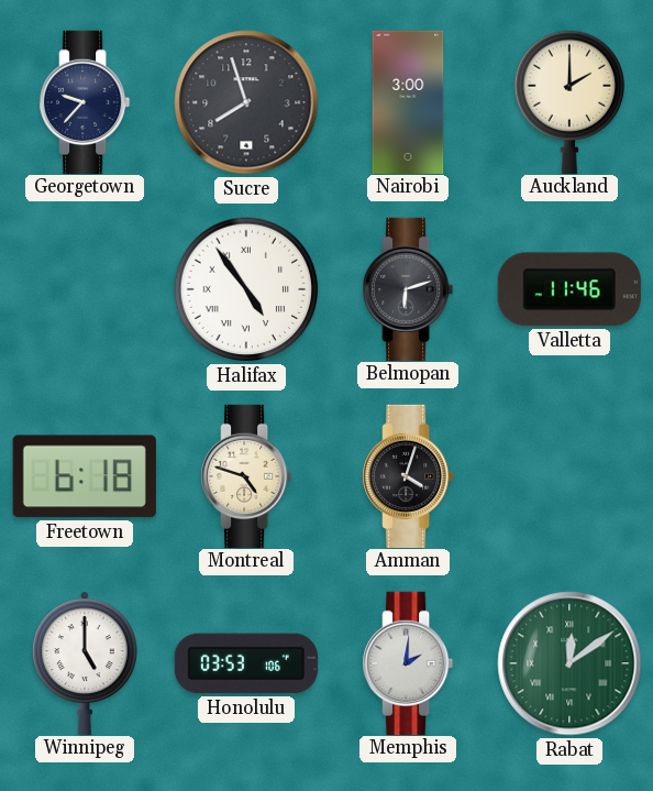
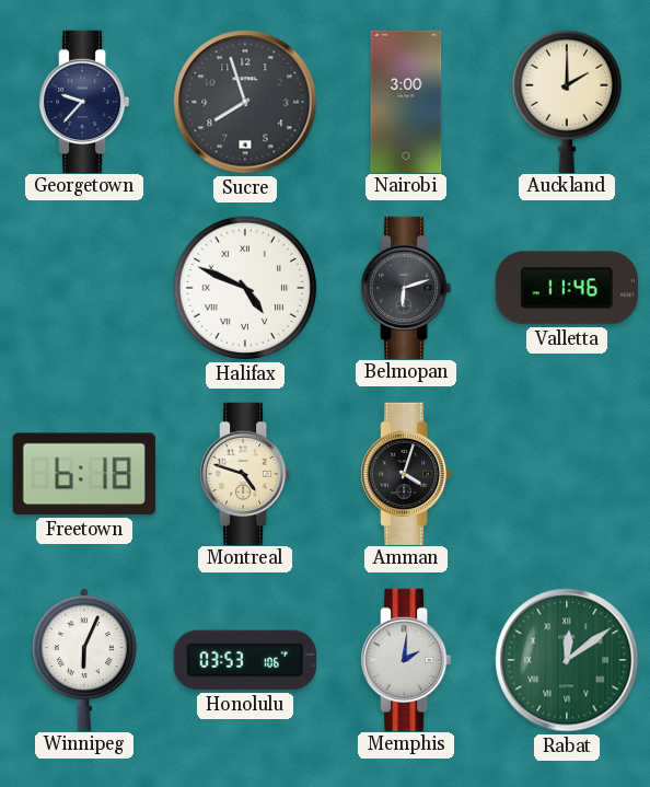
Halifax: 4:54 -> 4:49
Winnipeg: 5:00 -> 6:04
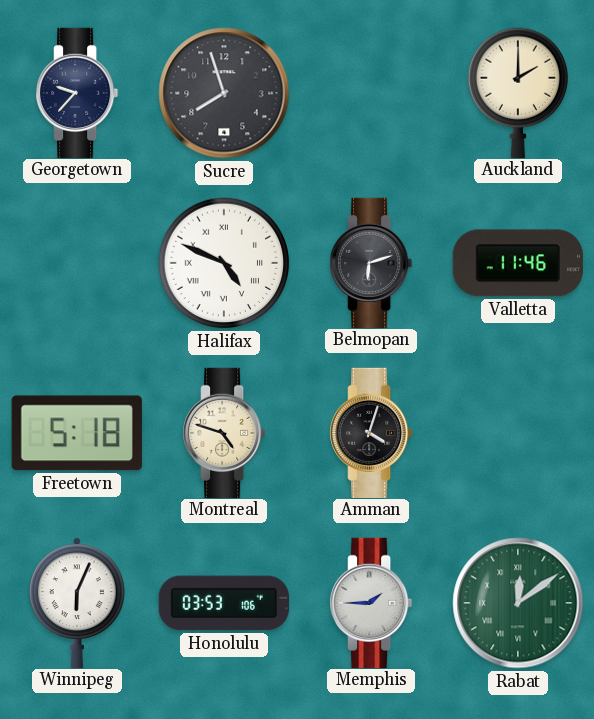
Nairobi: 3:00 -> none
Freetown: 6:18 -> 5:18
Memphis: 2:01 -> 1:45
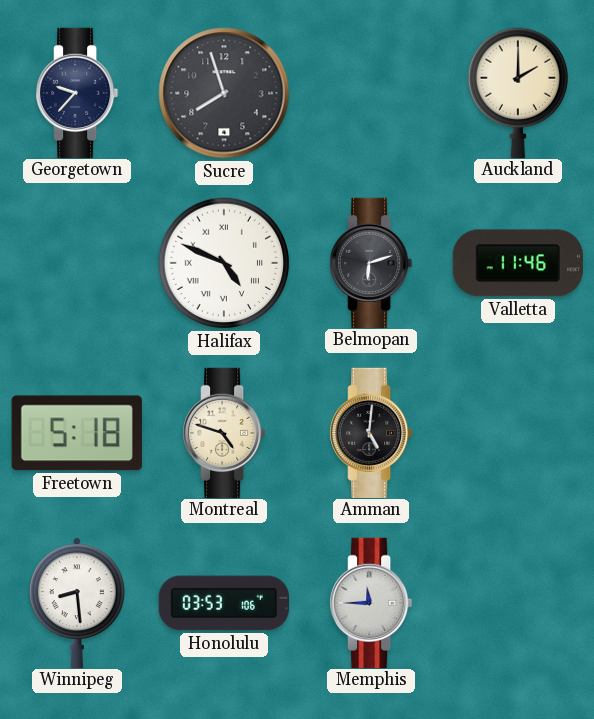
Amman: 4:03 -> 5:01
Winnipeg: 6:04 -> 8:29
Memphis: 1:45 -> 11:45
Rabat: 12:09 -> none
